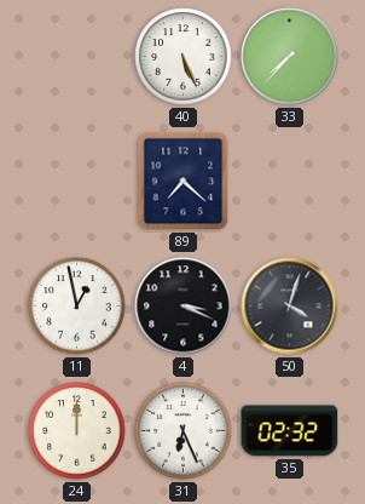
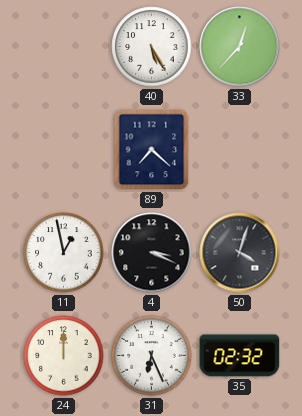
40: 5:26 -> 5:25
33: 7:37 -> 12:37
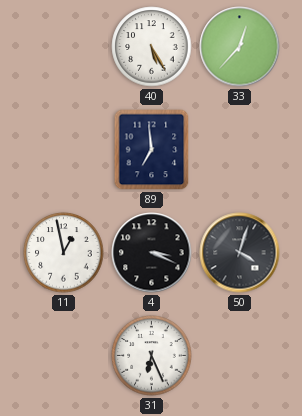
89: 7:22 -> 6:59
24: 12:00 -> none
35: 02:32 -> none
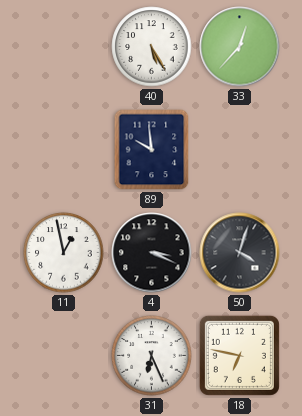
89: 6:59 -> 9:59
18: none -> 6:47
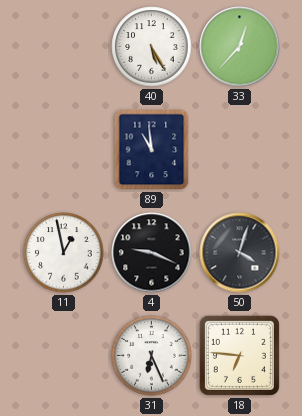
89: 9:59 -> 10:59
4: 3:19 -> 9:19
18: 6:47 -> 6:46
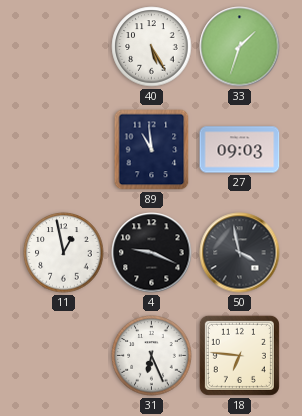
33: 12:37 -> 1:33
27: none -> 09:03
50: 4:03 -> 3:58
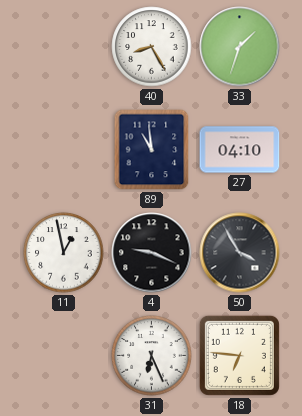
40: 5:25 -> 8:25
27: 09:03 -> 04:10
50: 3:58 -> 3:55
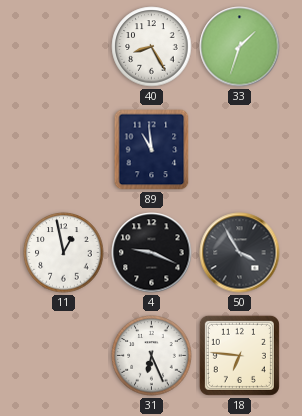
27: 04:10 -> none
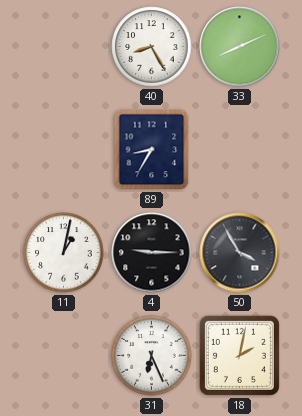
33: 1:33 -> 8:11
89: 10:59 -> 8:35
11: 12:58 -> 1:02
4: 9:19 -> 9:15
18: 6:46 -> 2:02
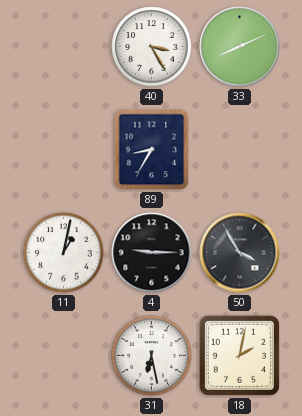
40: 8:25 -> 3:25
31: 6:26 -> 6:28
